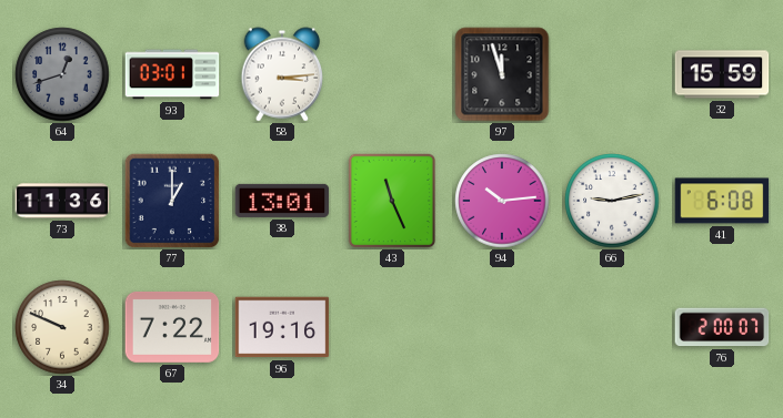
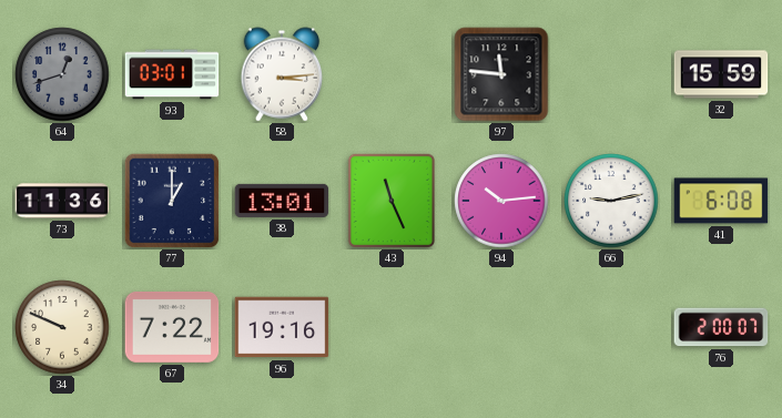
97: 11:57 -> 11:46
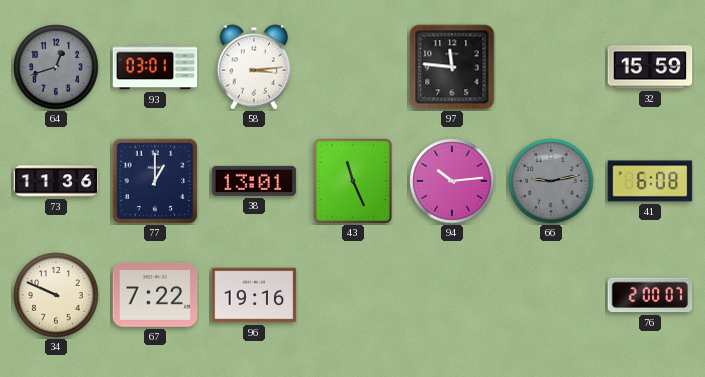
66 dial: white -> grey
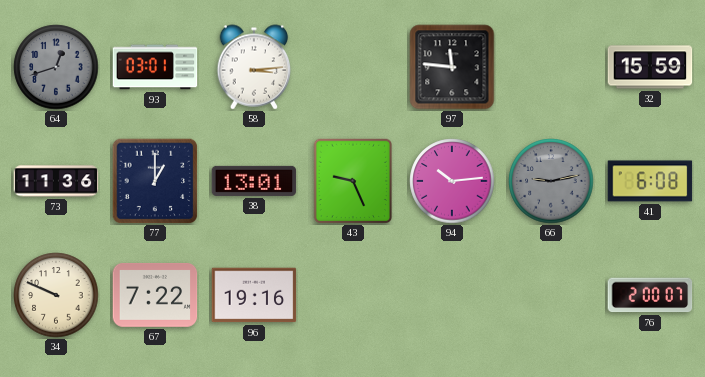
43: 11:26 -> 9:26
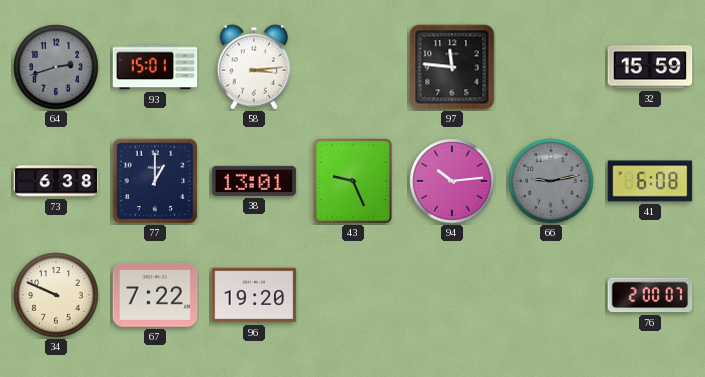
64: 12:42 -> 2:42
93: 03:01 -> 15:01
73: 11:36 -> 6:38
96: 19:16 -> 19:20
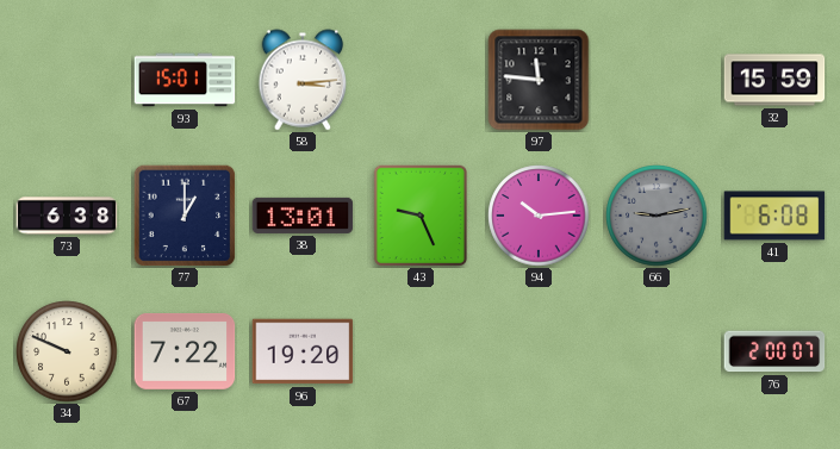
64: 2:42 -> none
